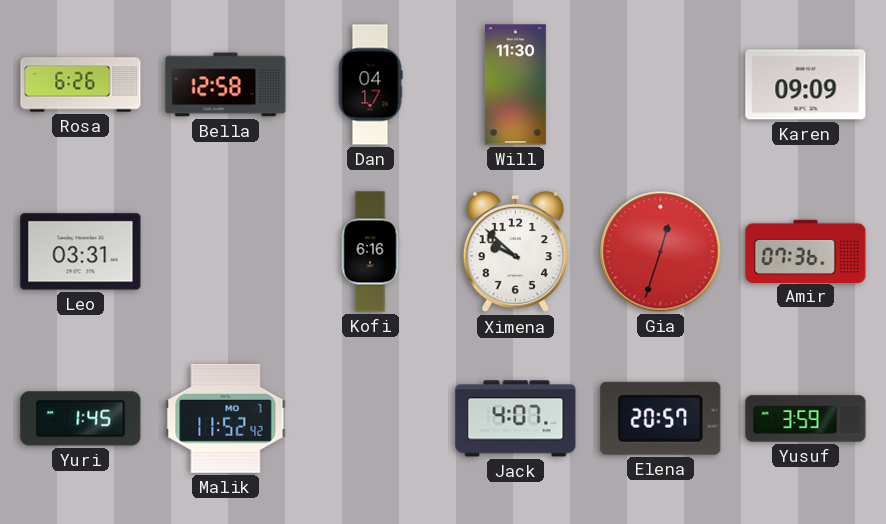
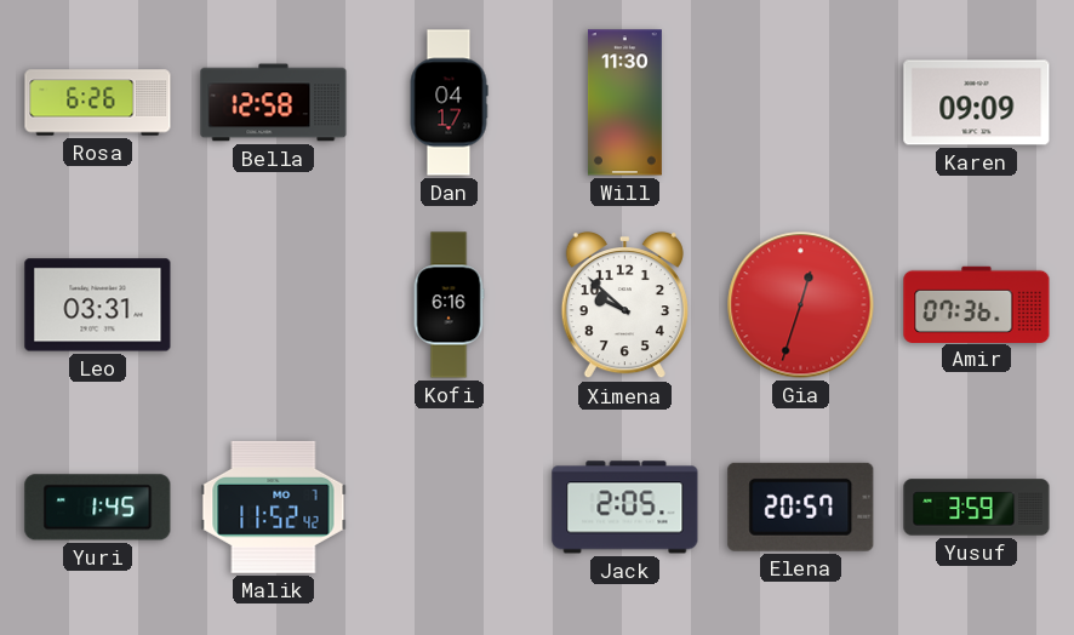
Jack: 4:07 -> 2:05
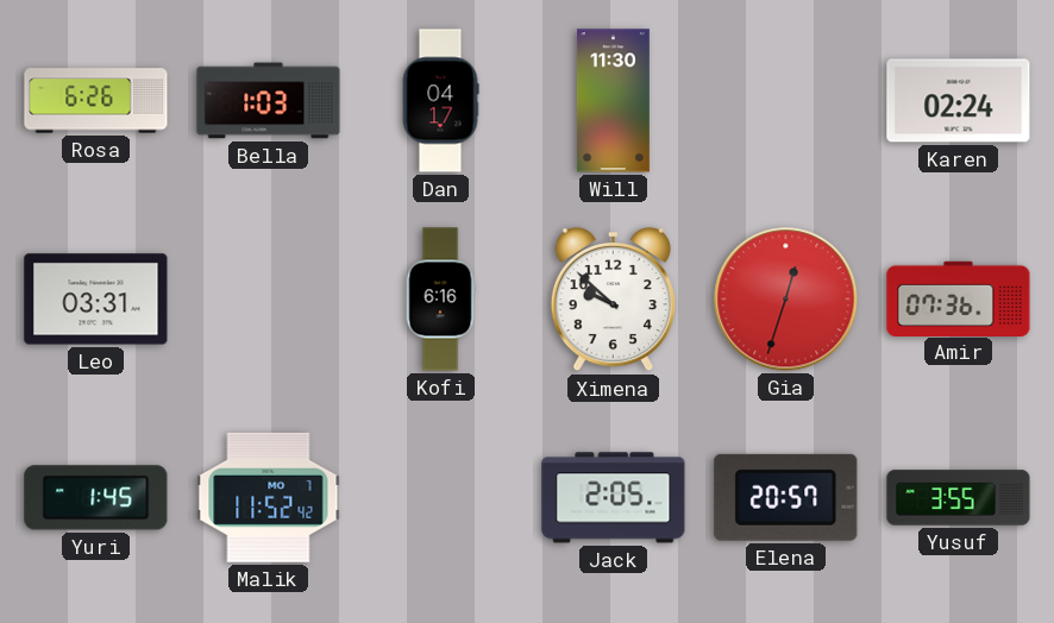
Bella: 12:58 -> 1:03
Karen: 09:09 -> 02:24
Yusuf: 3:59 -> 3:55
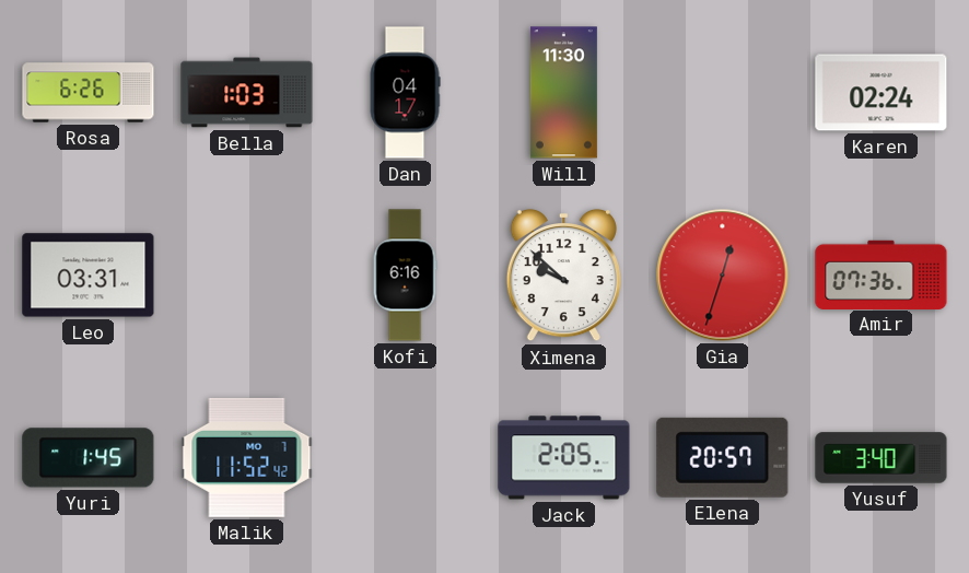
Yusuf: 3:55 -> 3:40
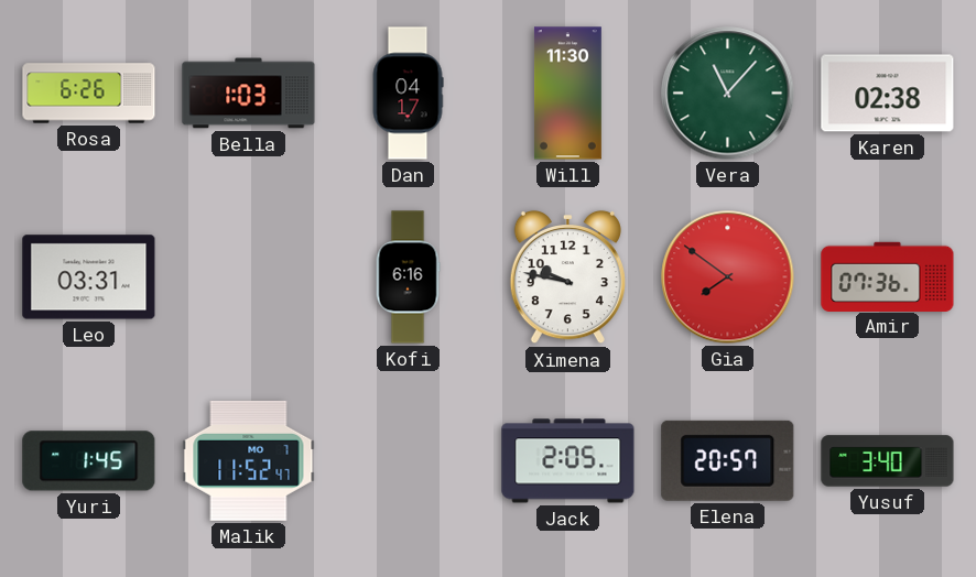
Vera: none -> 11:07
Karen: 02:24 -> 02:38
Ximena: 9:52 -> 9:47
Gia: 12:33 -> 7:51
Malik: 11:52:42 -> 11:52:47
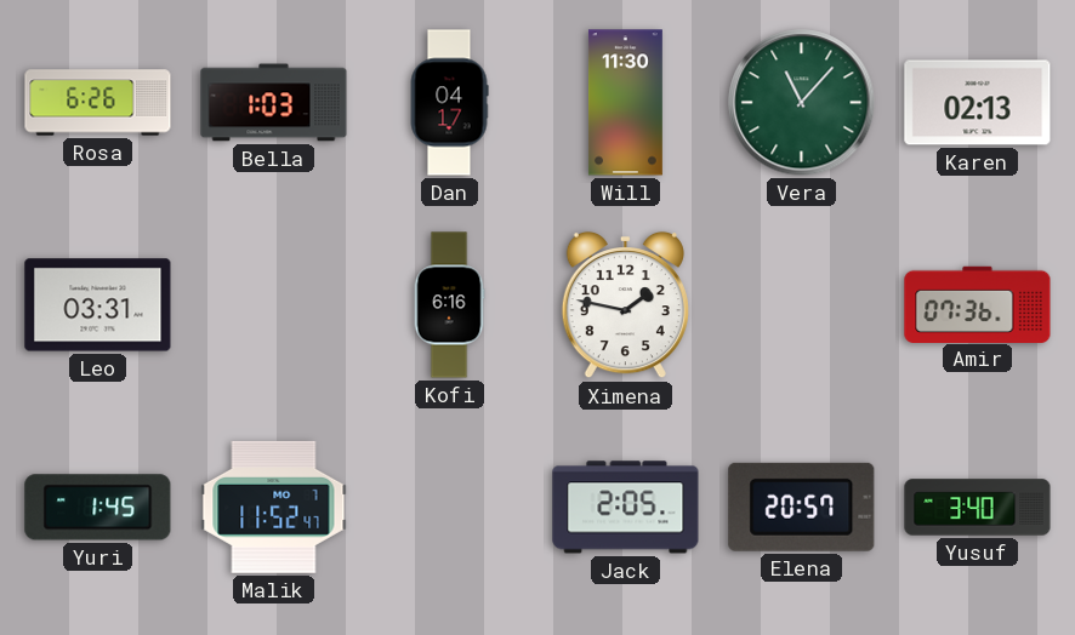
Karen: 02:38 -> 02:13
Ximena: 9:47 -> 1:47
Gia: 7:51 -> none
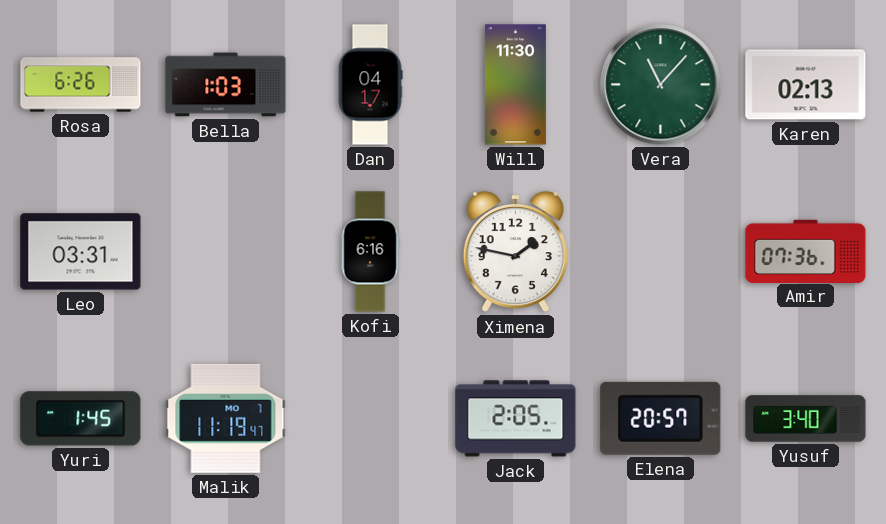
Malik: 11:52 -> 11:19
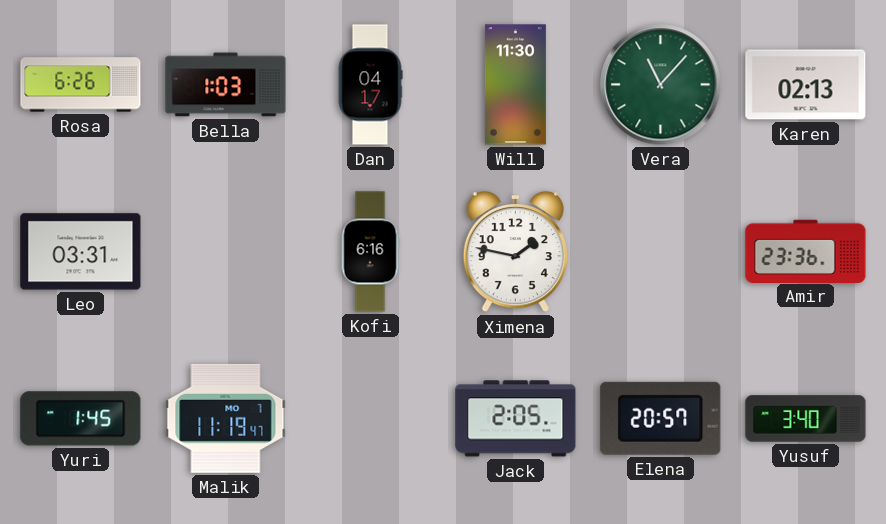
Amir: 07:36 -> 23:36
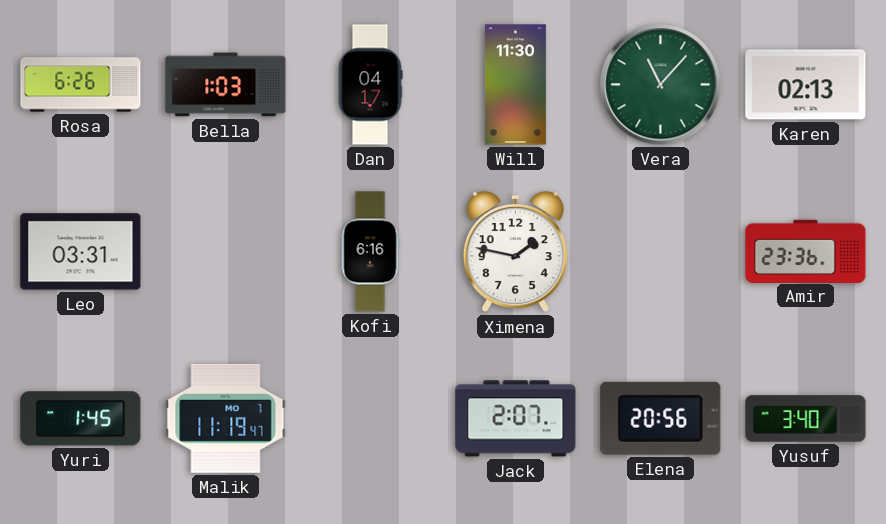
Jack: 2:05 -> 2:07
Elena: 20:57 -> 20:56
